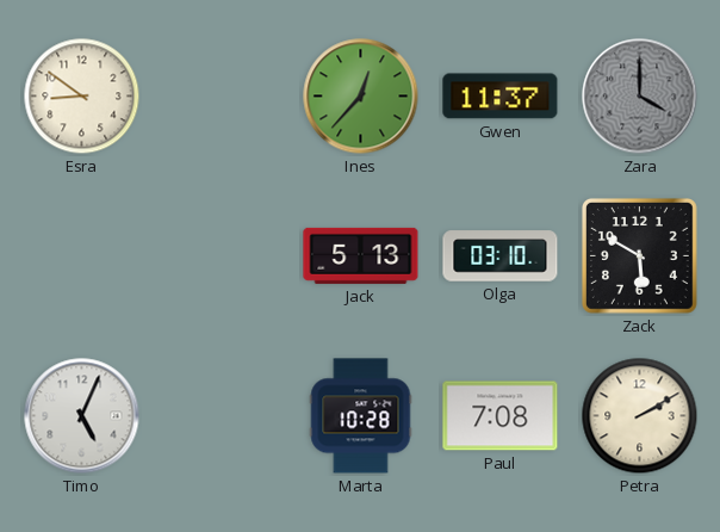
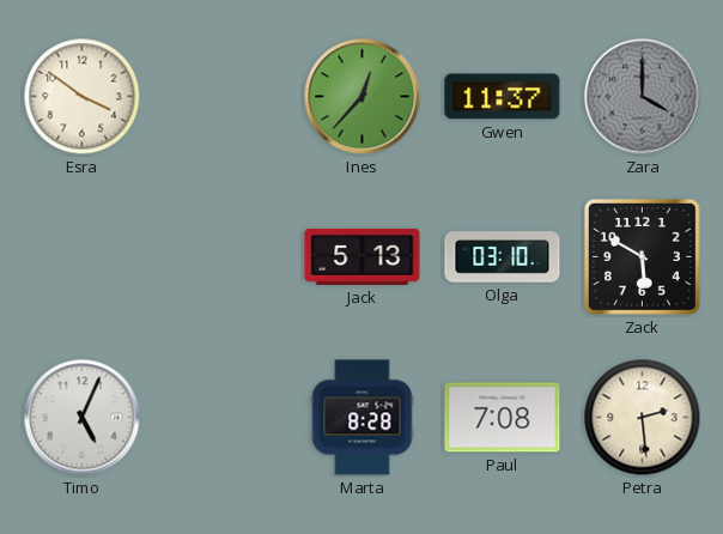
Esra: 8:51 -> 3:51
Marta: 10:28 -> 8:28
Petra: 2:10 -> 2:29
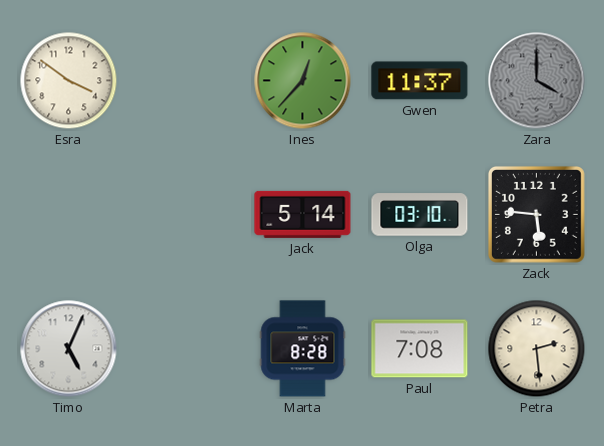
Jack: 5:13 -> 5:14
Zack: 5:50 -> 5:46
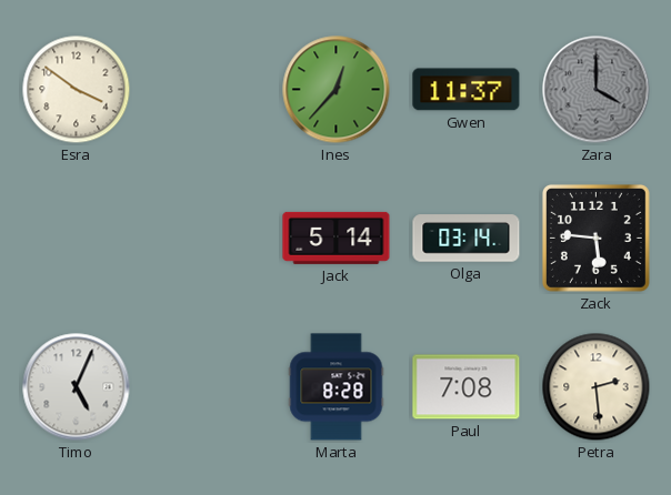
Olga: 03:10 -> 03:14
